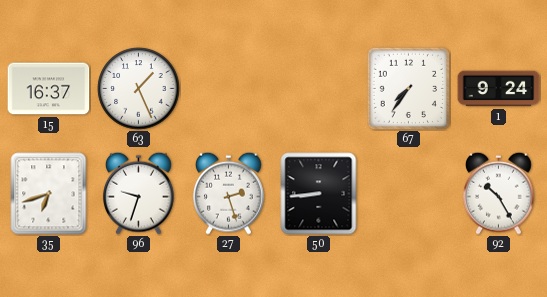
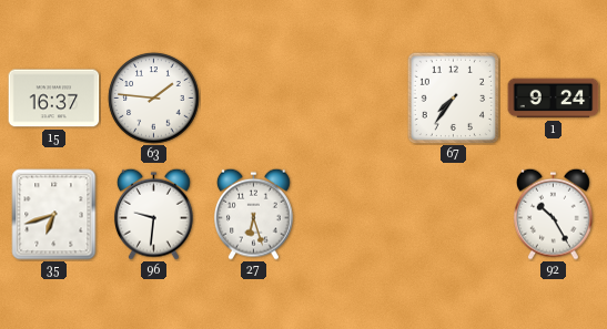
63: 1:26 -> 1:46
96: 9:33 -> 9:31
27: 2:27 -> 6:27
50: 8:44 -> none
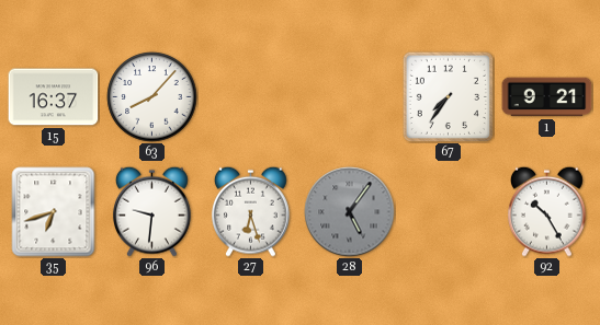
63: 1:46 -> 8:07
1: 9:24 -> 9:21
28: none -> 5:06
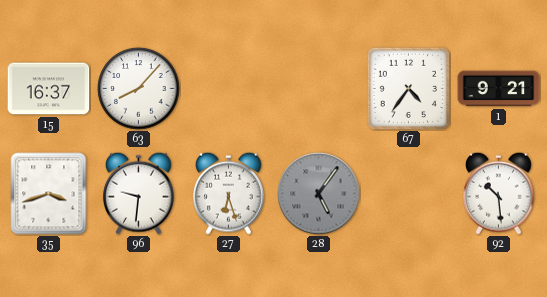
67: 7:36 -> 4:36
35: 6:42 -> 3:42
92: 10:25 -> 10:29
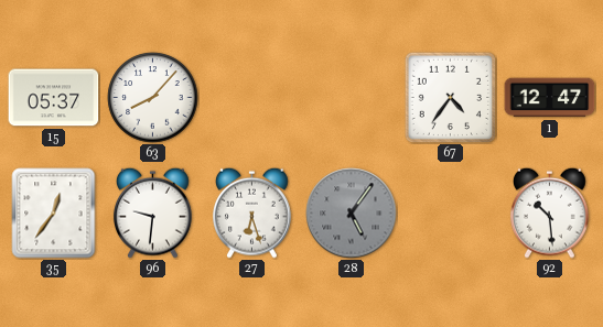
15: 16:37 -> 05:37
1: 9:21 -> 12:47
35: 3:42 -> 12:36
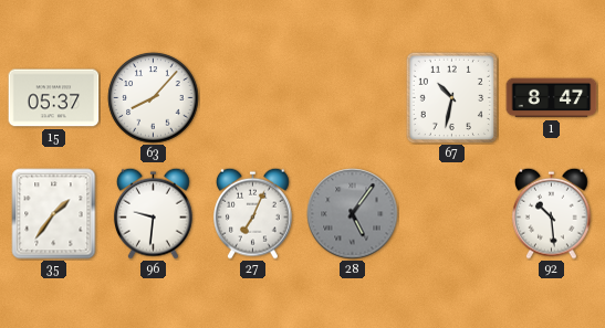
67: 4:36 -> 10:32
1: 12:47 -> 8:47
35: 12:36 -> 1:36
27: 6:27 -> 7:04
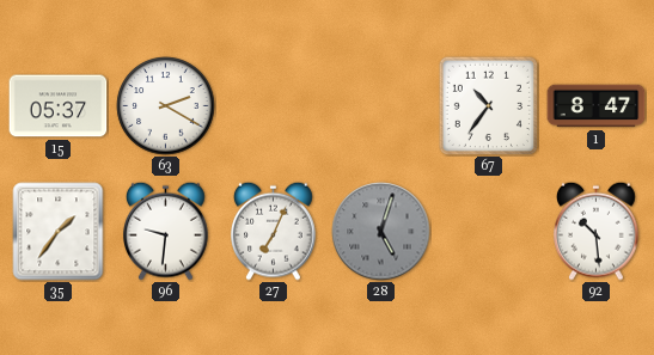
63: 8:07 -> 2:20
67: 10:32 -> 10:36
28: 5:06 -> 5:03
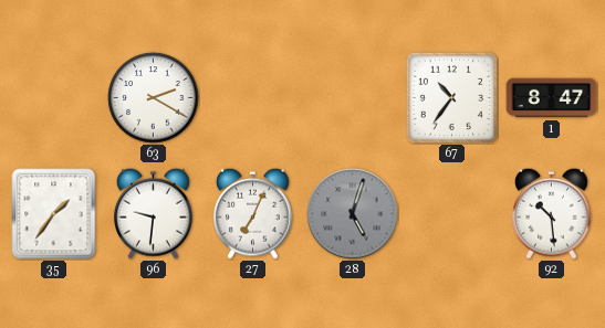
15: 05:37 -> none
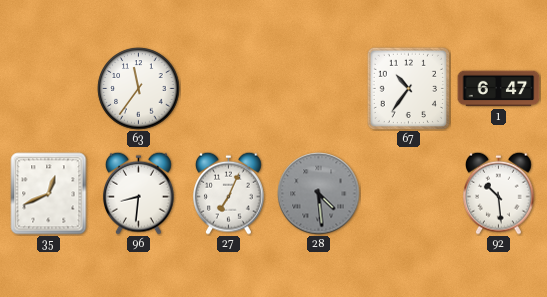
63: 2:20 -> 11:36
1: 8:47 -> 6:47
35: 1:36 -> 12:41
96: 9:31 -> 8:31
28: 5:03 -> 4:29
